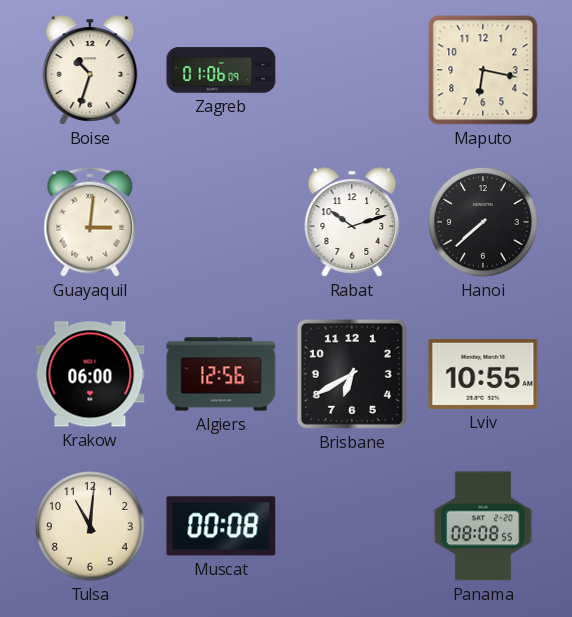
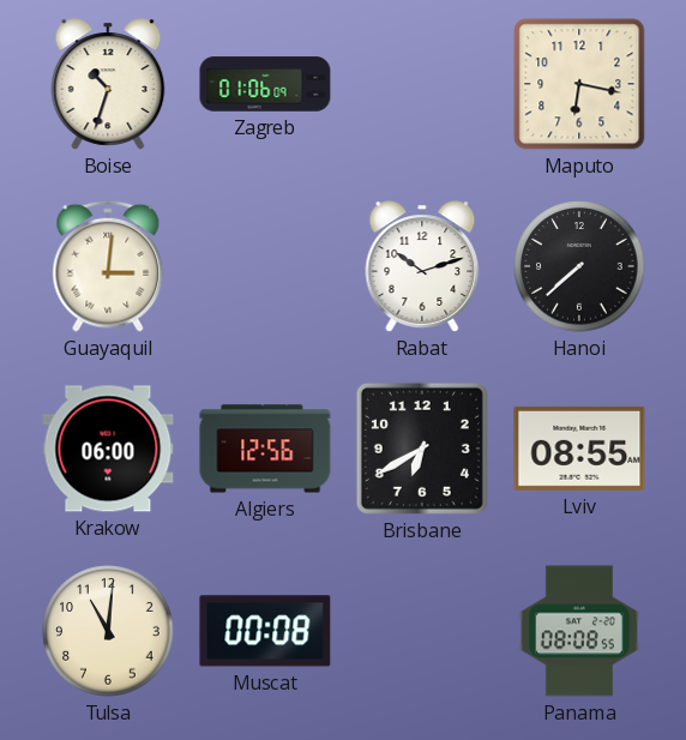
Lviv: 10:55 -> 08:55
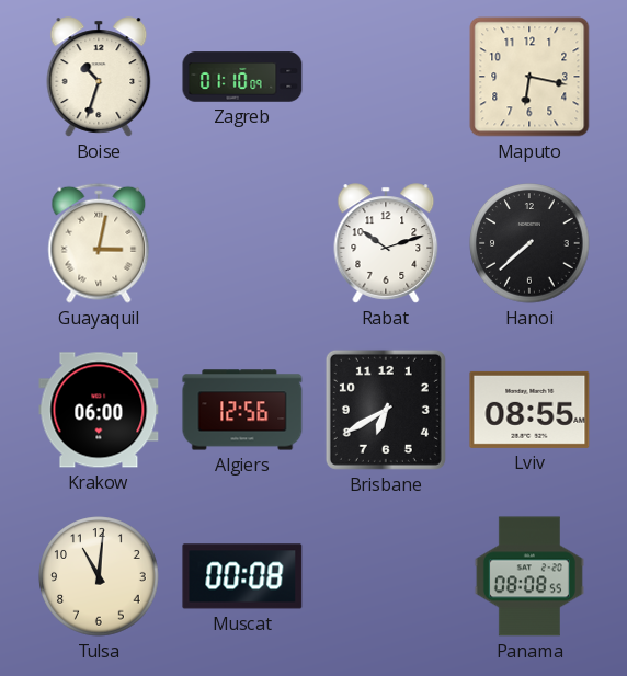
Zagreb: 01:06 -> 01:10
Guayaquil: 3:01 -> 3:02
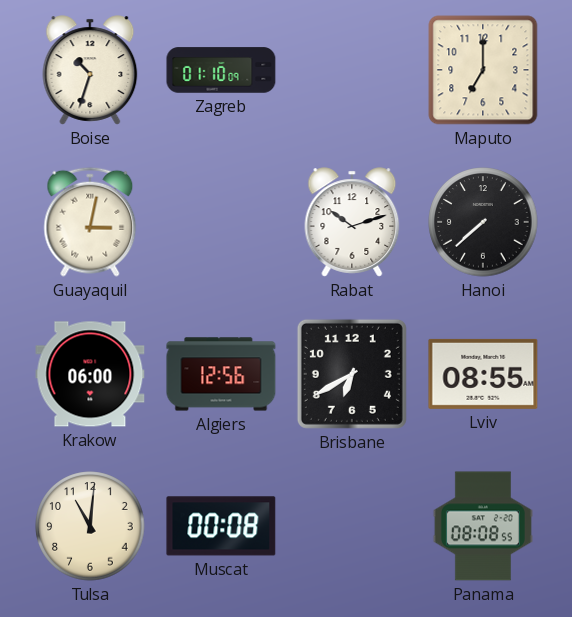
Maputo: 6:17 -> 7:00
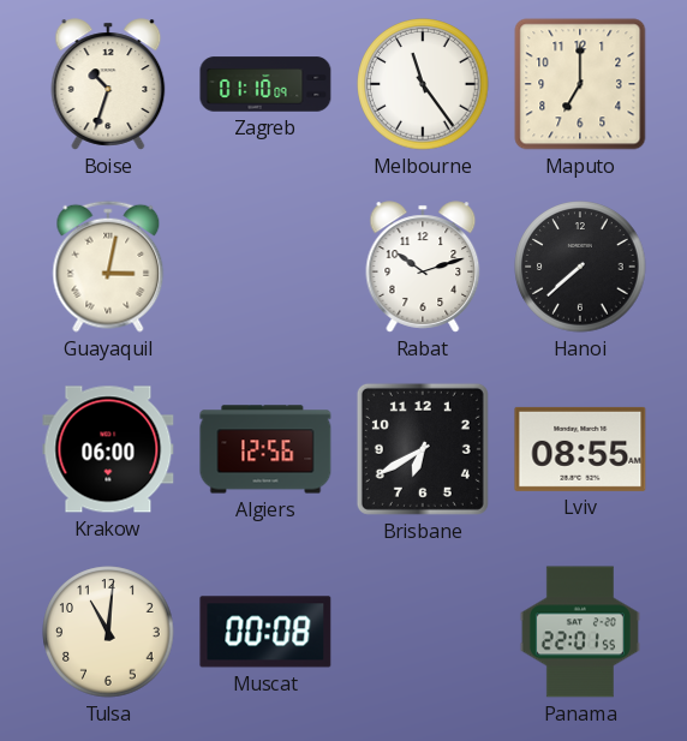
Melbourne: none -> 11:24
Panama: 08:08 -> 22:01
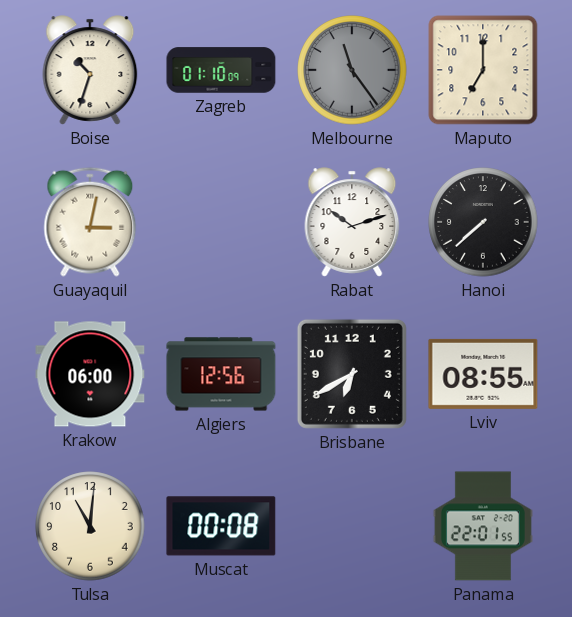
Melbourne dial: white -> grey
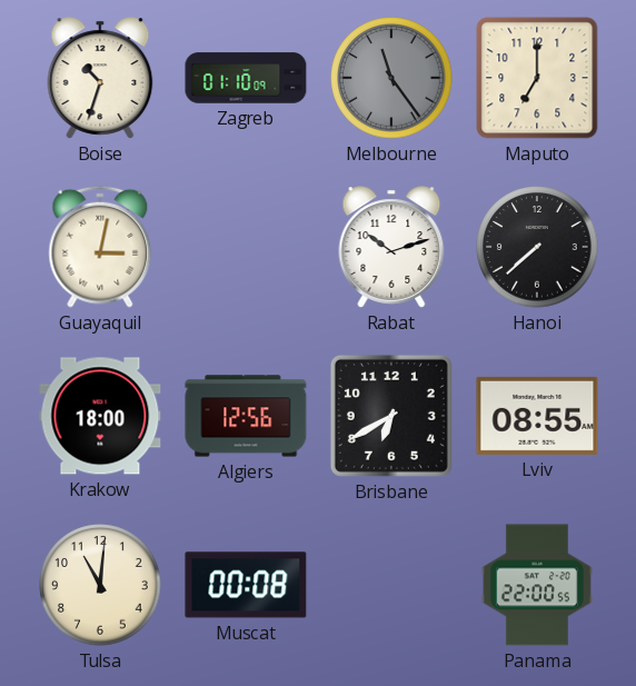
Krakow: 06:00 -> 18:00
Panama: 22:01 -> 22:00
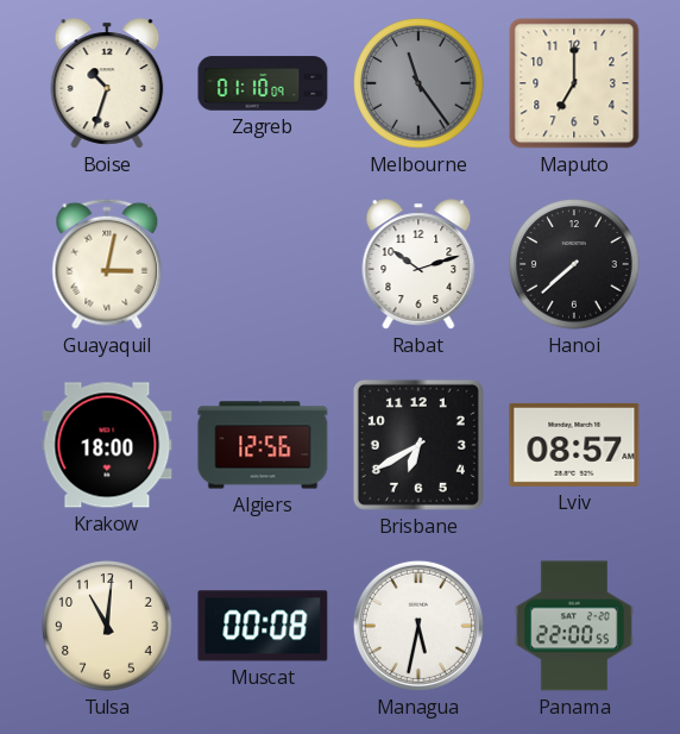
Lviv: 08:55 -> 08:57
Managua: none -> 5:32
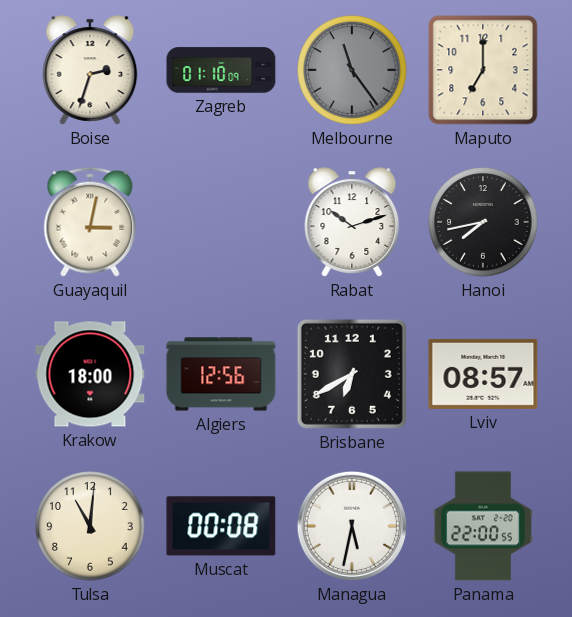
Boise: 10:33 -> 2:33
Hanoi: 7:38 -> 7:43
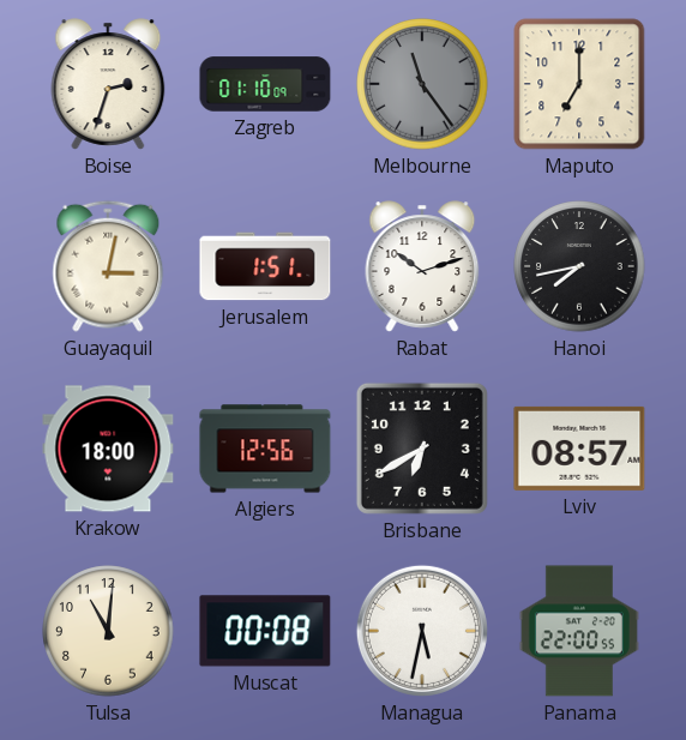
Jerusalem: none -> 1:51
